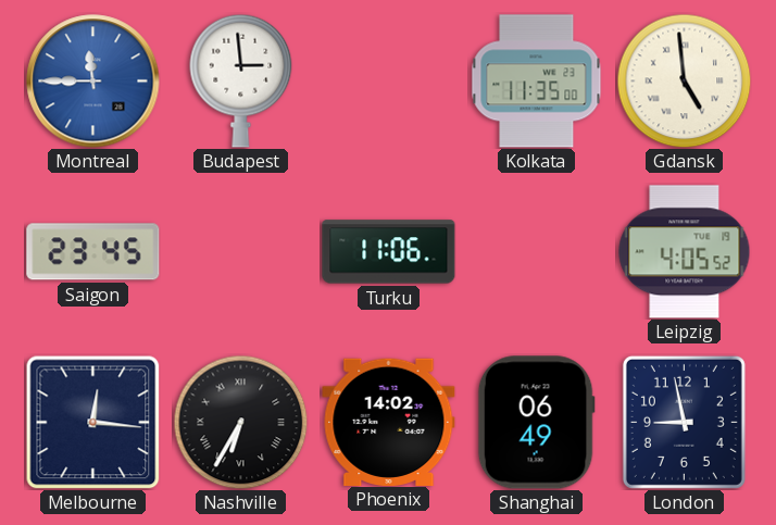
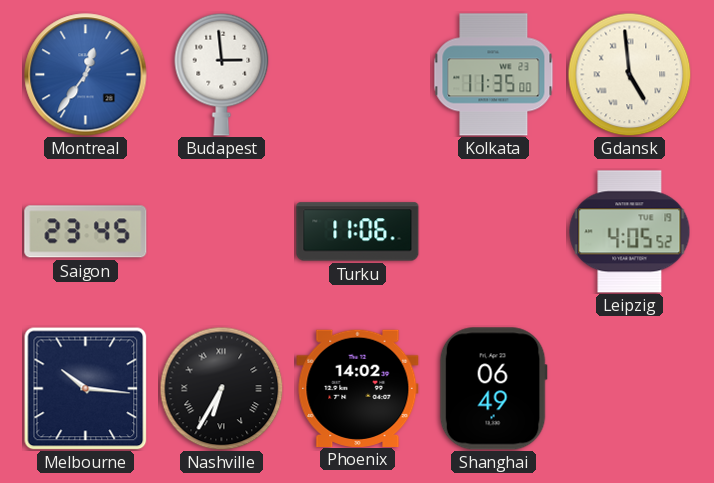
Montreal: 11:45 -> 12:36
Melbourne: 12:16 -> 10:16
London: 8:58 -> none
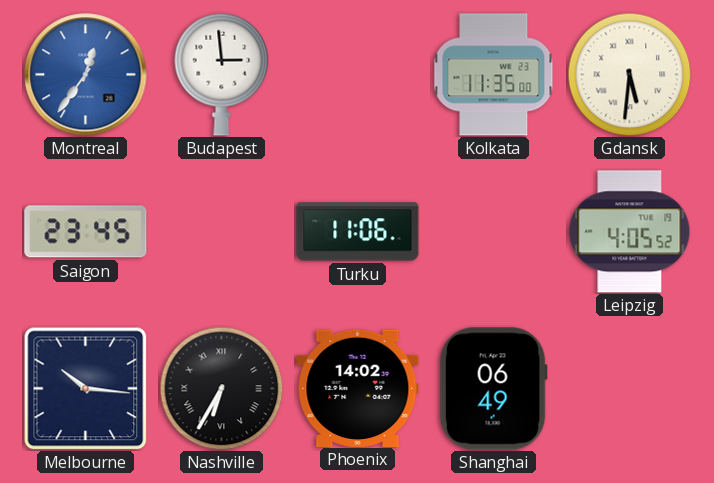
Gdansk: 4:59 -> 5:31
